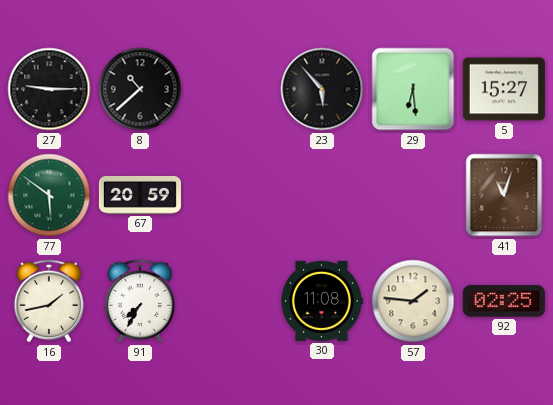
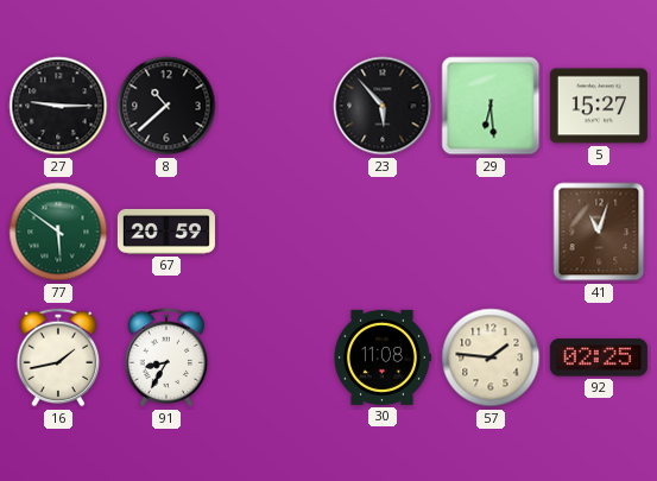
91: 7:35 -> 8:35
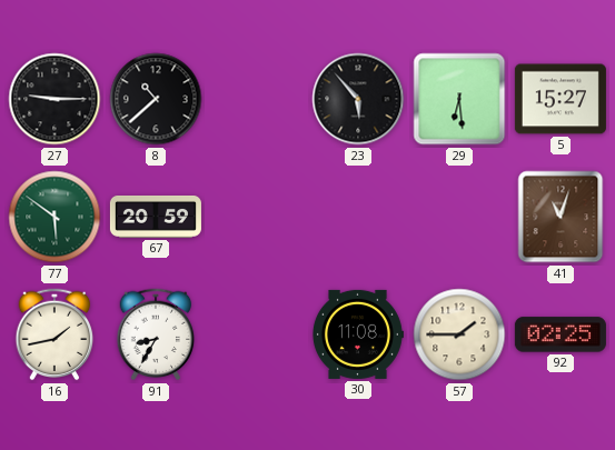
57: 1:46 -> 1:45
